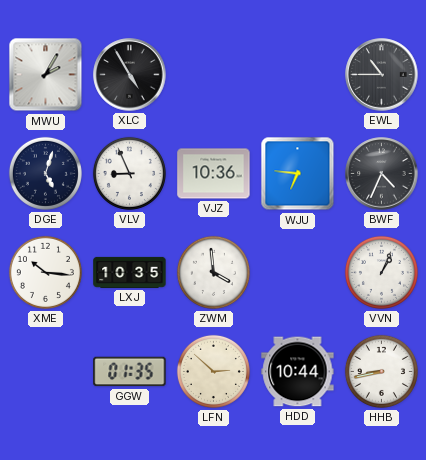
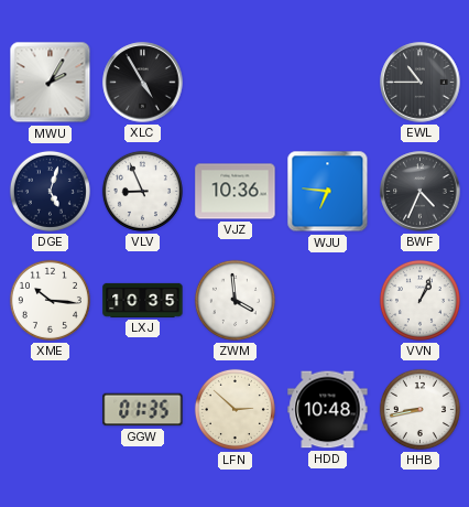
HDD: 10:44 -> 10:48
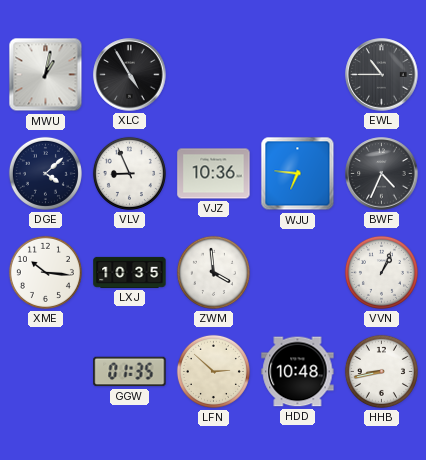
MWU: 2:05 -> 1:02
DGE: 5:03 -> 4:08
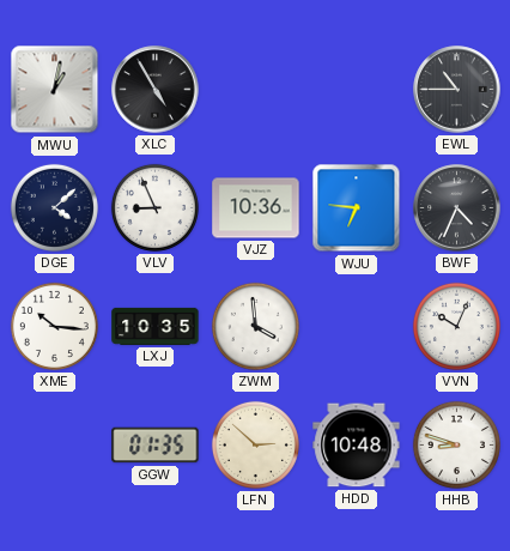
VVN: 1:04 -> 10:04
HHB: 8:43 -> 8:48
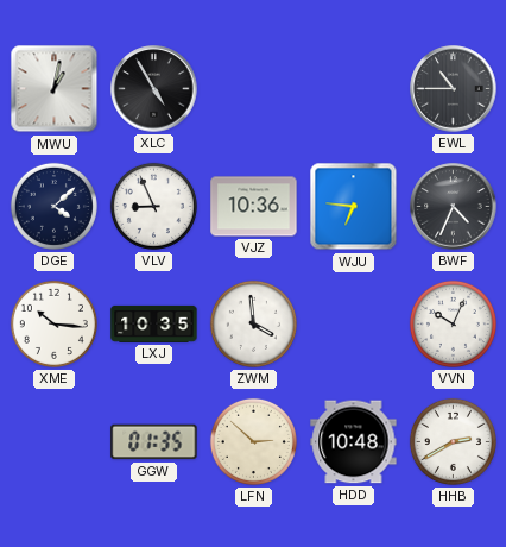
HHB: 8:48 -> 2:40
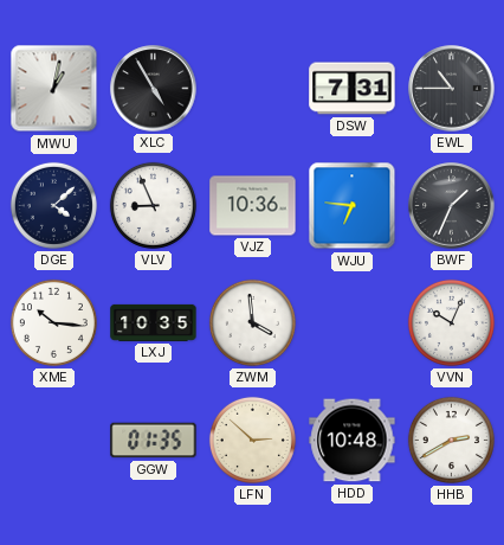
DSW: none -> 7:31
BWF: 4:34 -> 1:34
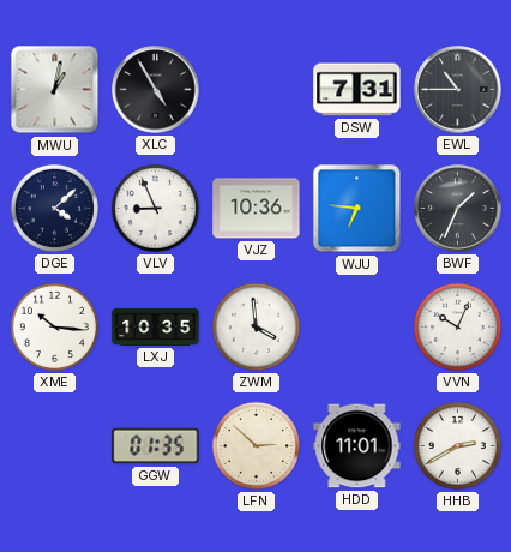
HDD: 10:48 -> 11:01
